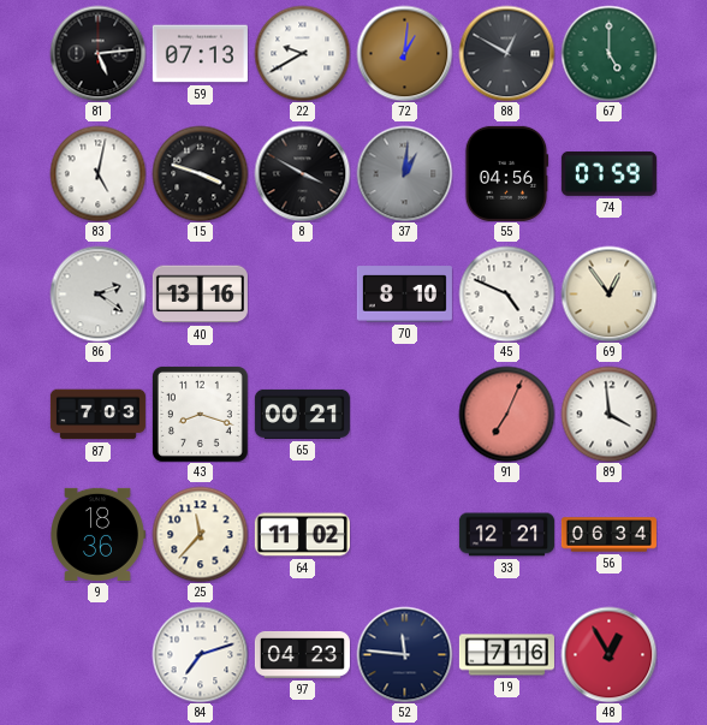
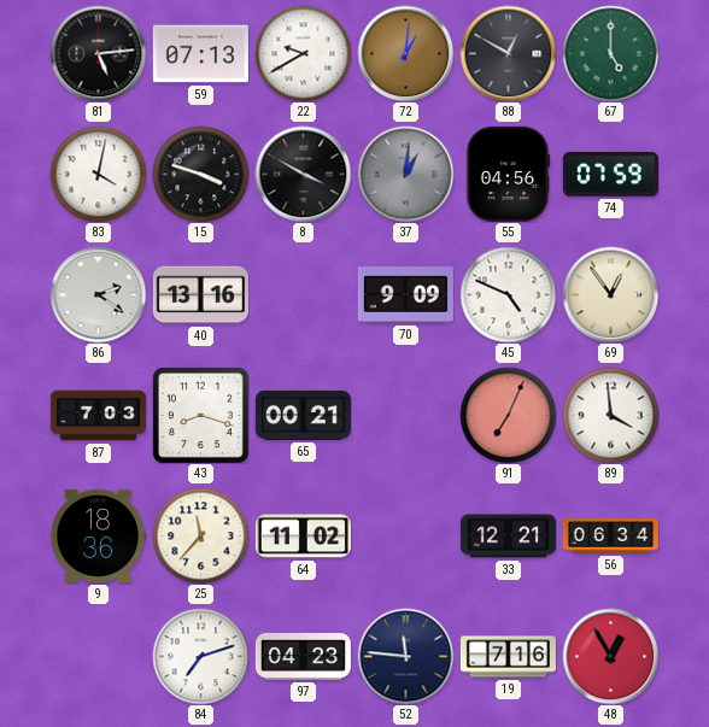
83: 5:02 -> 4:02
70: 8:10 -> 9:09
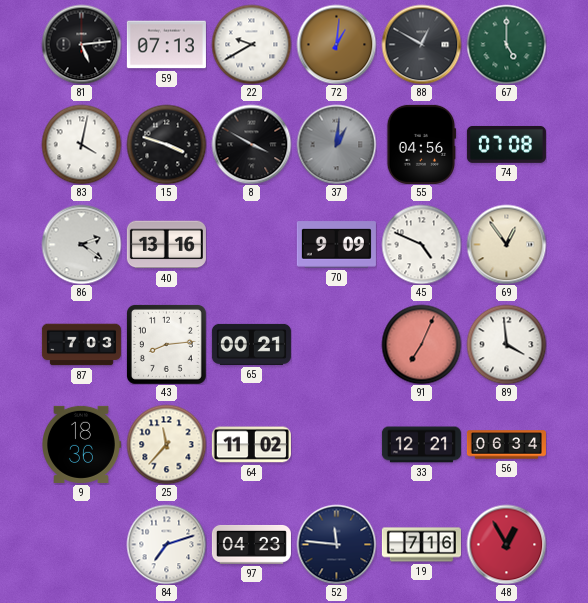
74: 07:59 -> 07:08
43: 8:18 -> 8:14
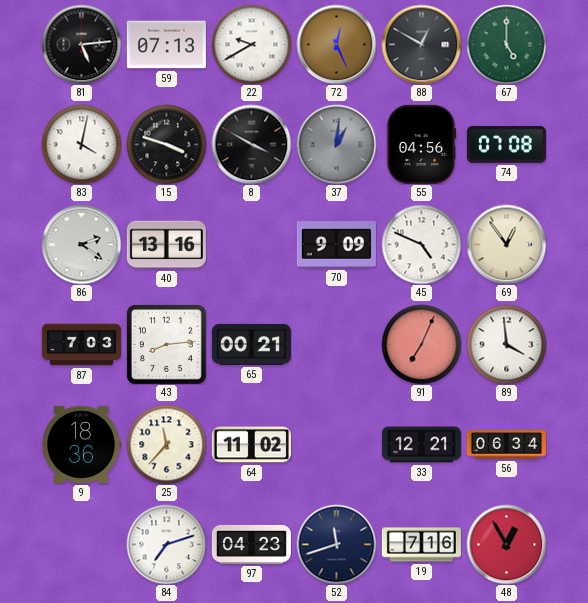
72: 1:01 -> 12:26
52: 11:46 -> 11:42
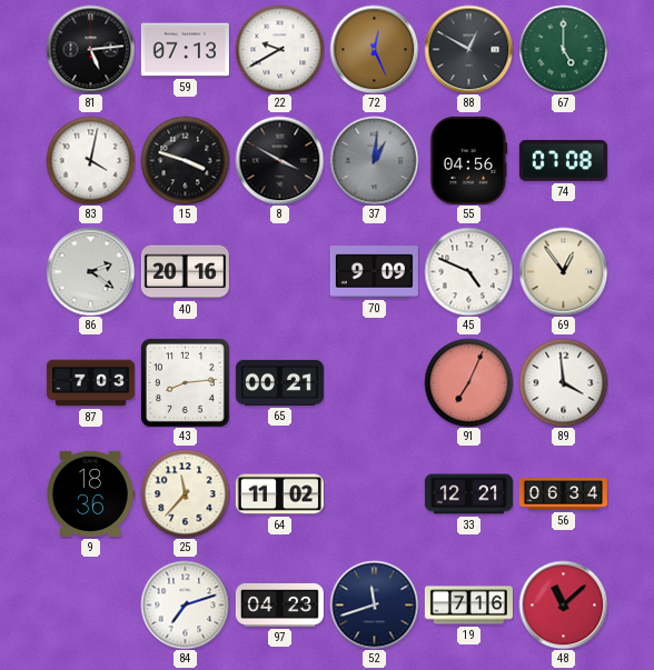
40: 13:16 -> 20:16
48: 12:55 -> 11:08
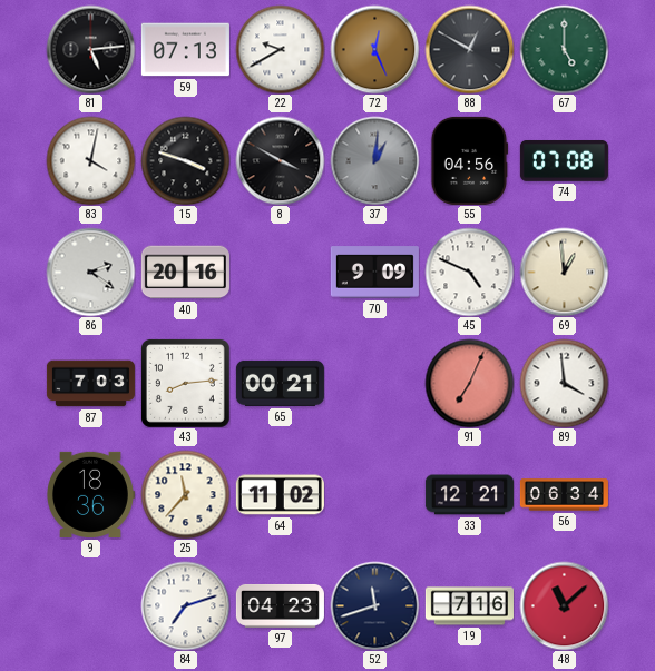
69: 12:54 -> 12:59
